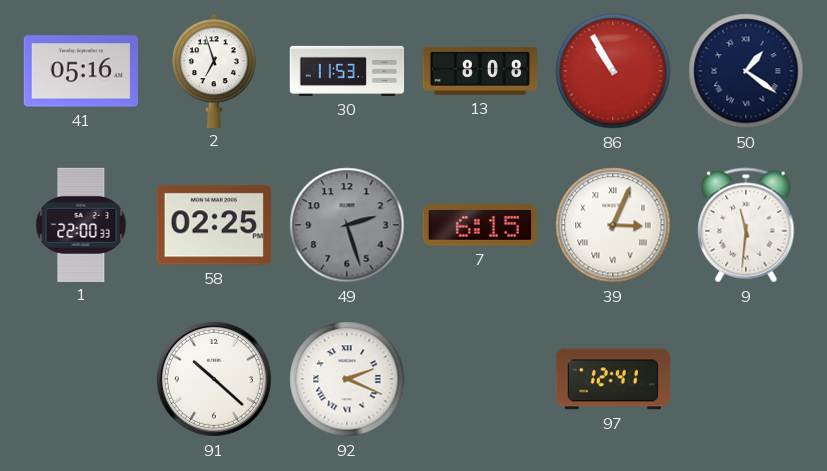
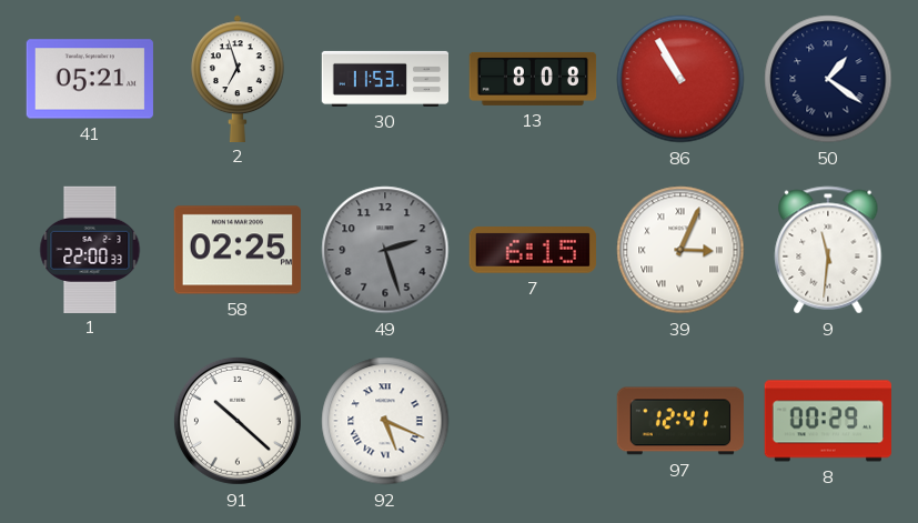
41: 05:16 -> 05:21
92: 2:19 -> 5:19
8: none -> 00:29
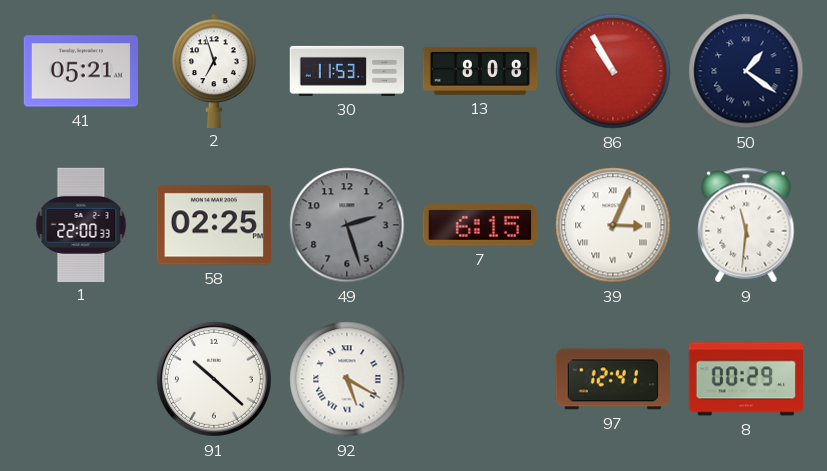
92: 5:19 -> 5:20
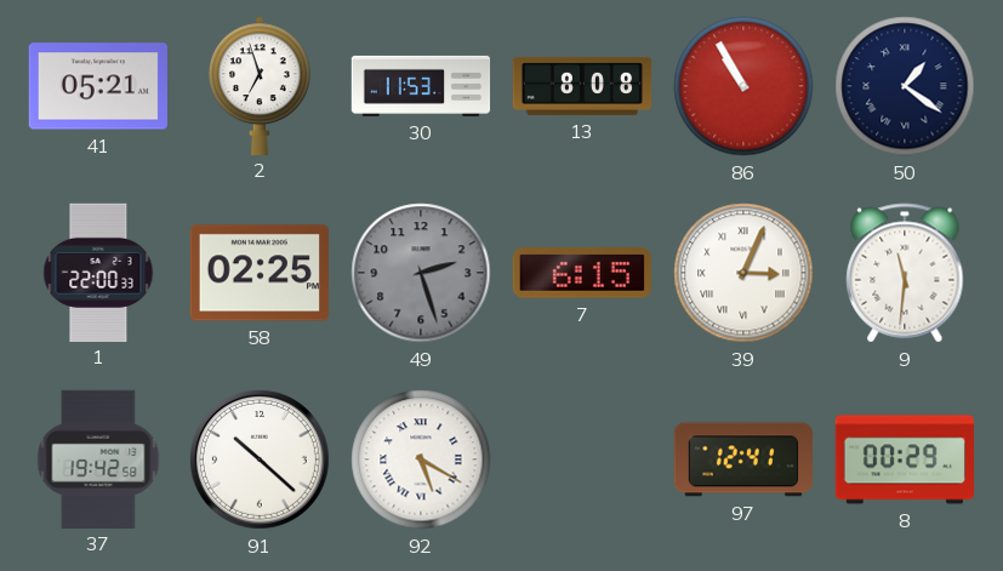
37: none -> 19:42
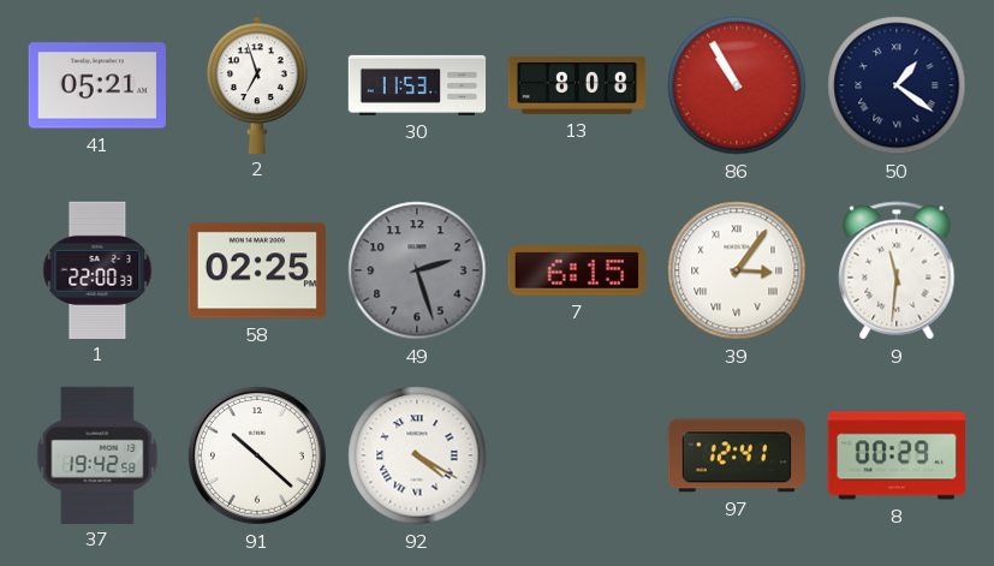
39: 3:04 -> 3:06
92: 5:20 -> 4:20
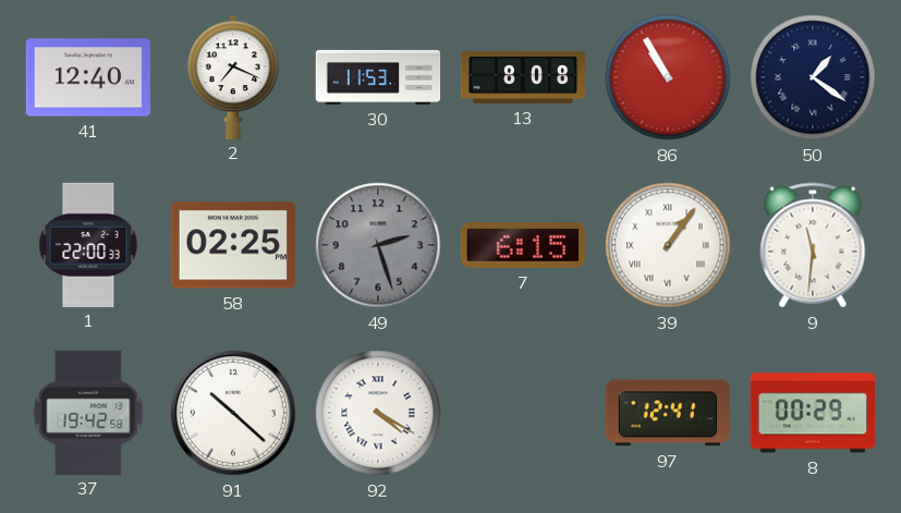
41: 05:21 -> 12:40
2: 6:57 -> 7:19
39: 3:06 -> 1:06
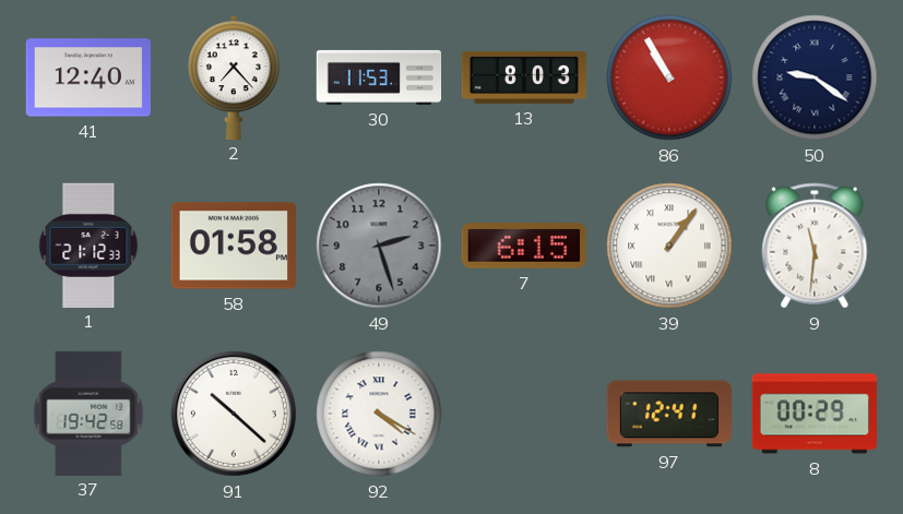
2: 7:19 -> 7:23
13: 8:08 -> 8:03
50: 1:21 -> 9:21
1: 22:00 -> 21:12
58: 02:25 -> 01:58
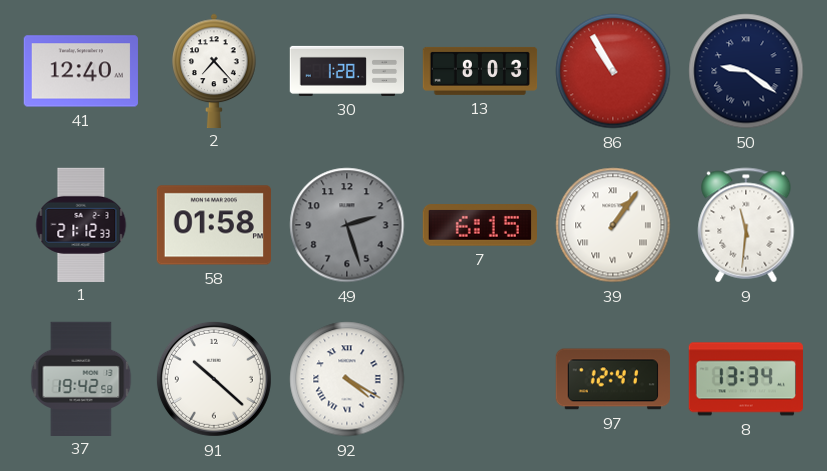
30: 11:53 -> 1:28
8: 00:29 -> 13:34
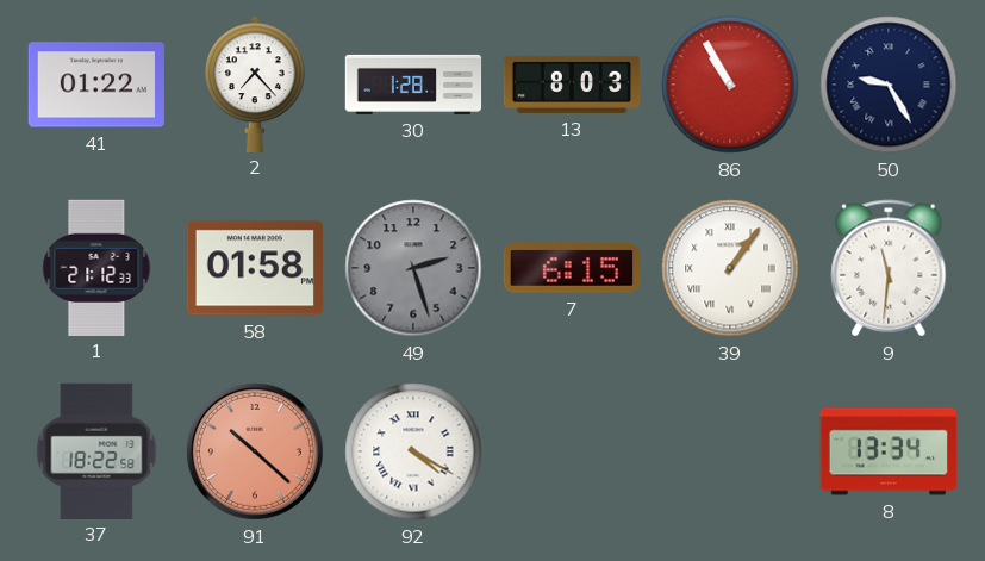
41: 12:40 -> 01:22
50: 9:21 -> 9:25
37: 19:42 -> 18:22
91 dial: white -> salmon
97: 12:41 -> none
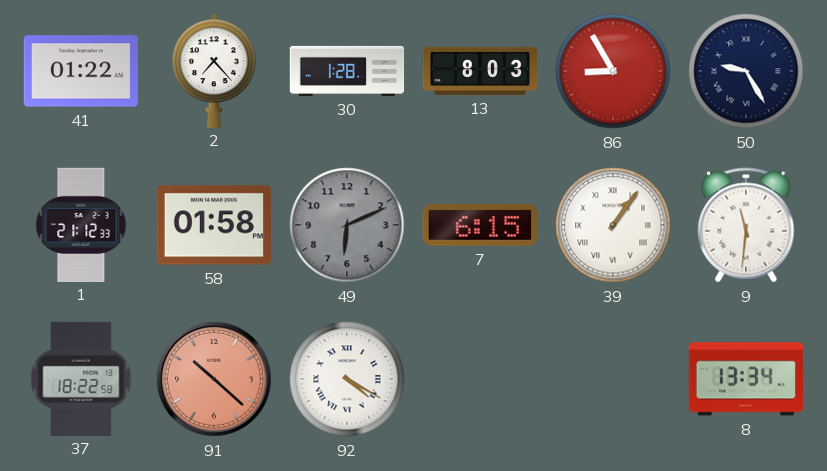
86: 10:55 -> 8:55
49: 2:27 -> 6:11
